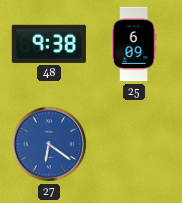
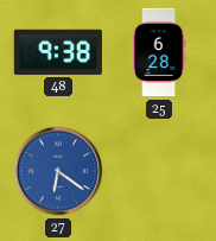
25: 6:09 -> 6:28
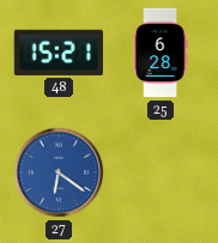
48: 9:38 -> 15:21
